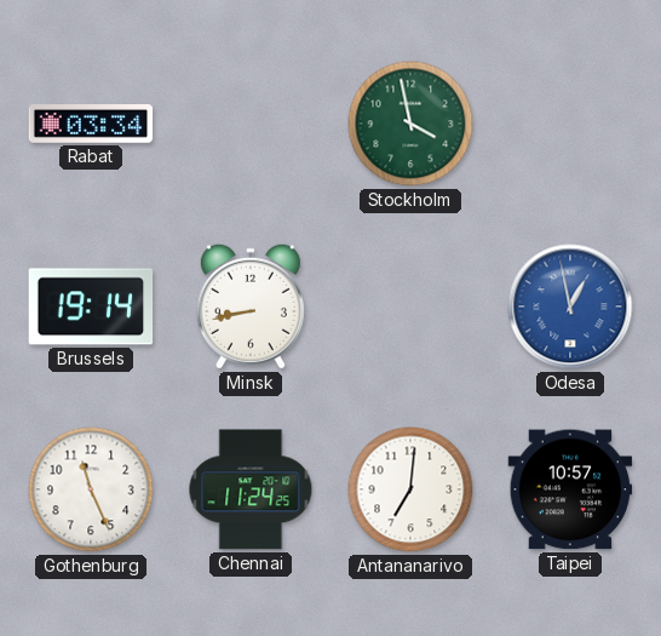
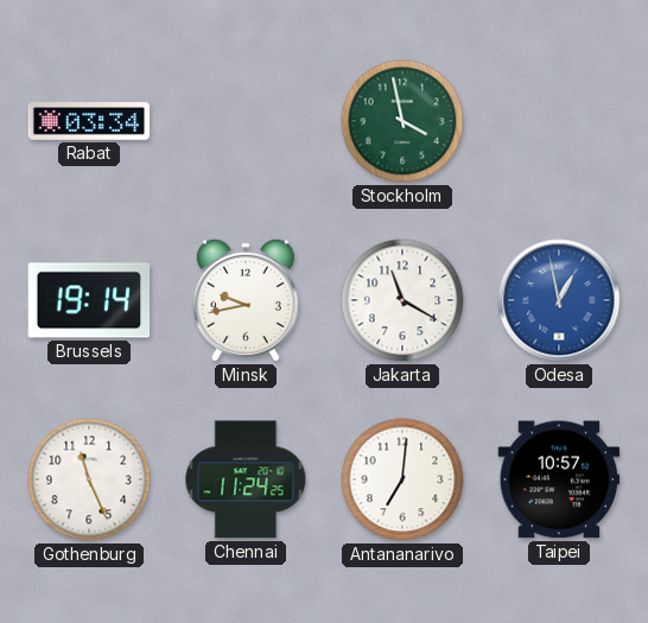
Minsk: 8:43 -> 9:43
Jakarta: none -> 11:20
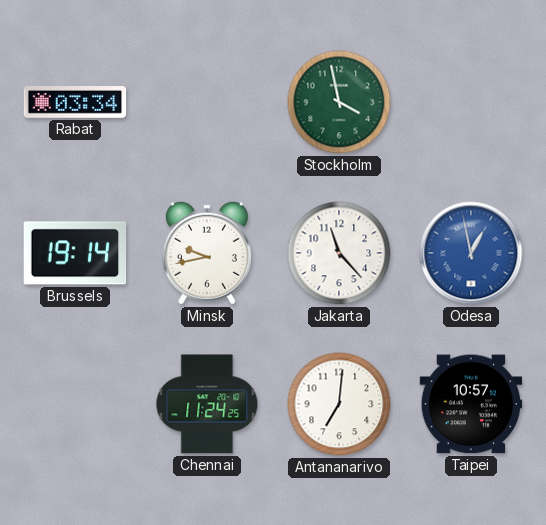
Jakarta: 11:20 -> 11:23
Gothenburg: 11:26 -> none
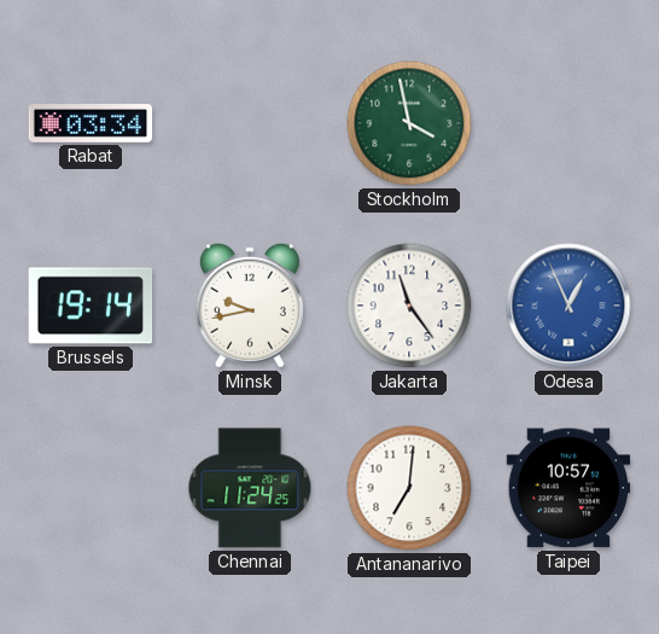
Jakarta: 11:23 -> 11:24
Odesa: 12:58 -> 12:56
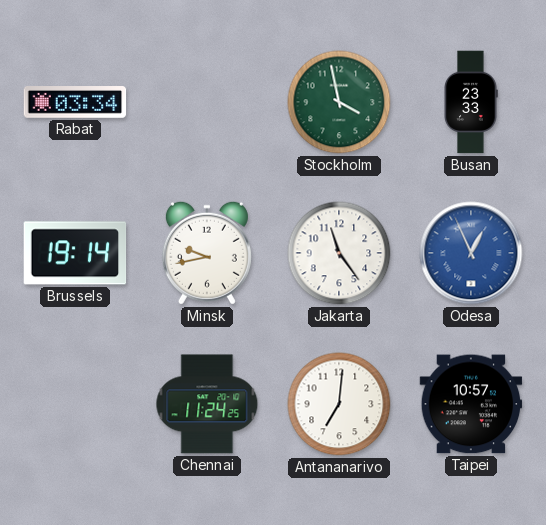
Busan: none -> 23:33
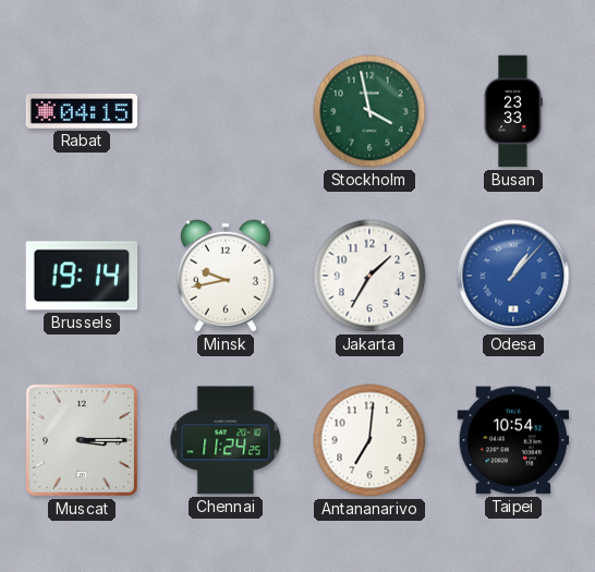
Rabat: 03:34 -> 04:15
Jakarta: 11:24 -> 1:35
Odesa: 12:56 -> 1:07
Muscat: none -> 3:15
Taipei: 10:57 -> 10:54
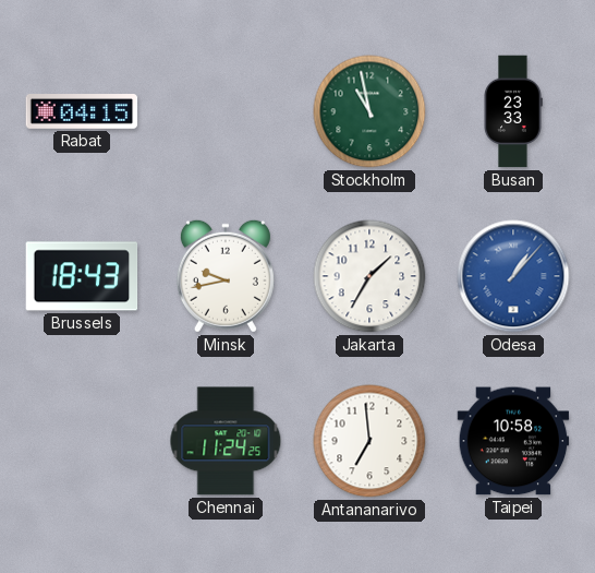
Stockholm: 3:58 -> 10:58
Brussels: 19:14 -> 18:43
Muscat: 3:15 -> none
Antananarivo: 7:01 -> 6:59
Taipei: 10:54 -> 10:58
